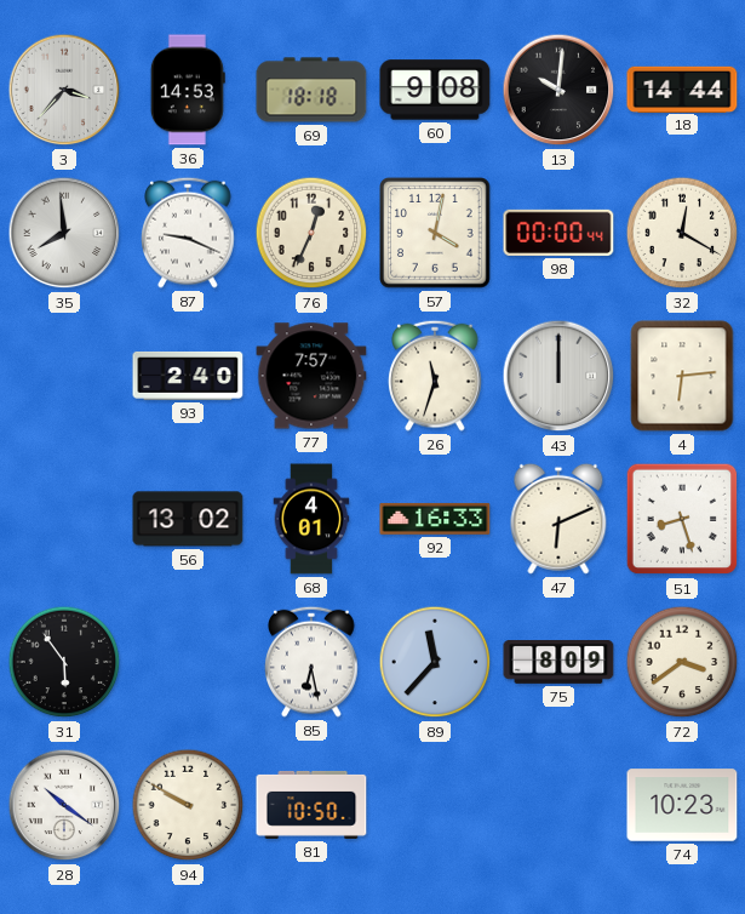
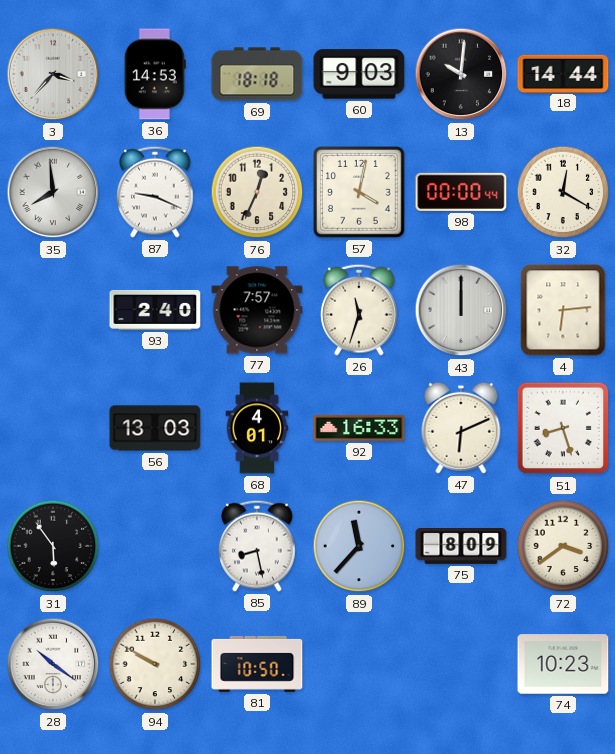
60: 9:08 -> 9:03
56: 13:02 -> 13:03
85: 6:28 -> 8:28
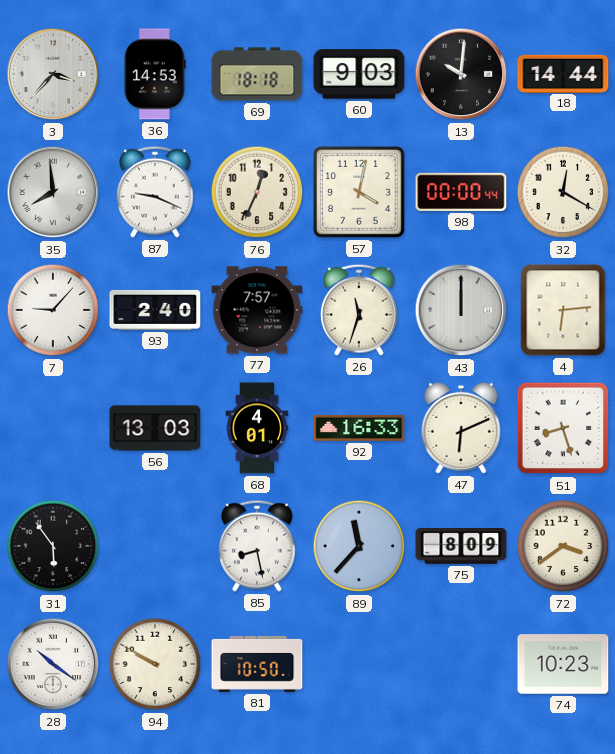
7: none -> 9:07
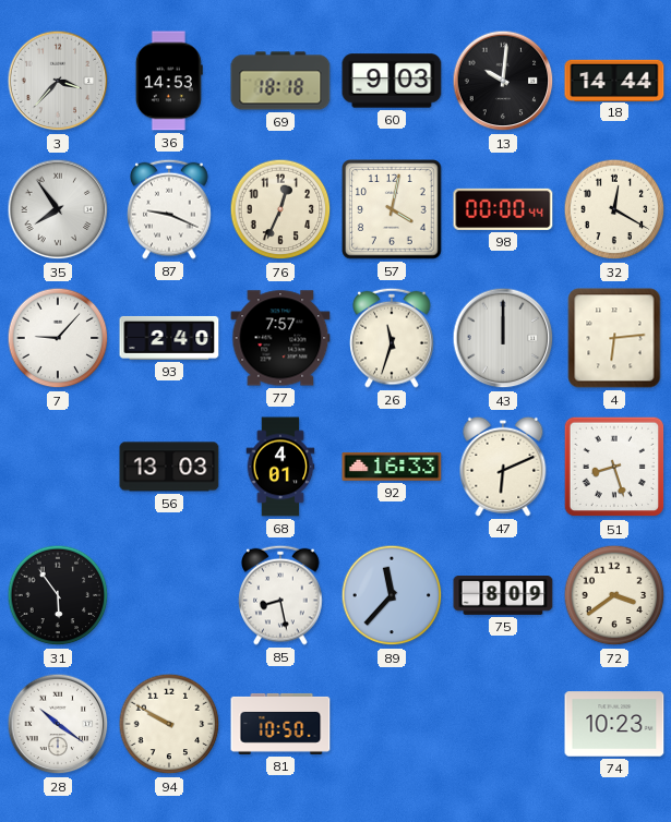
35: 7:59 -> 7:54
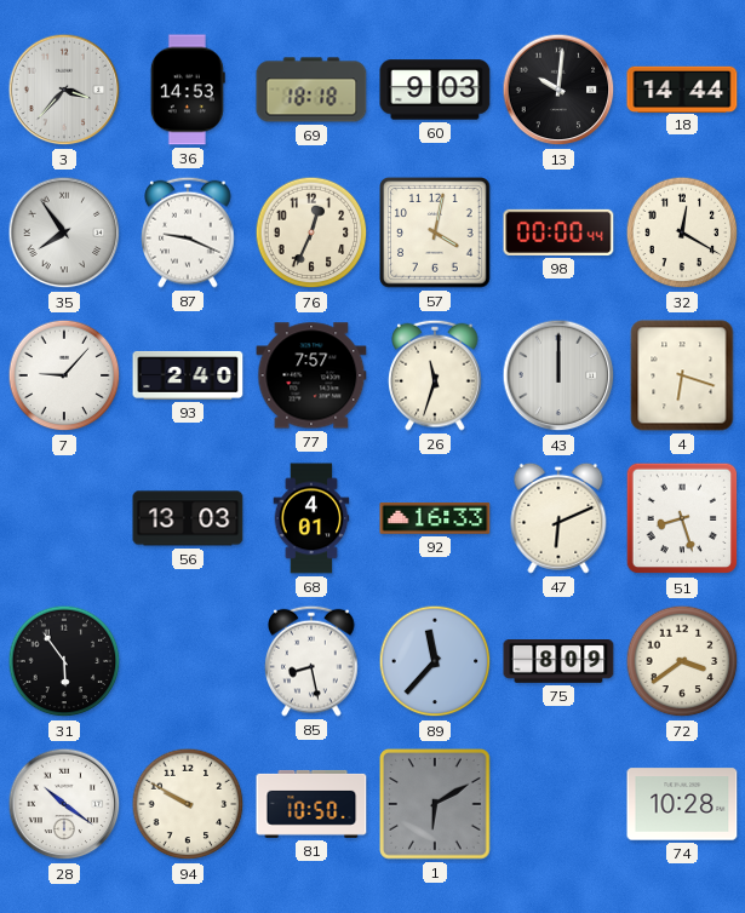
4: 6:14 -> 6:18
1: none -> 6:10
74: 10:23 -> 10:28
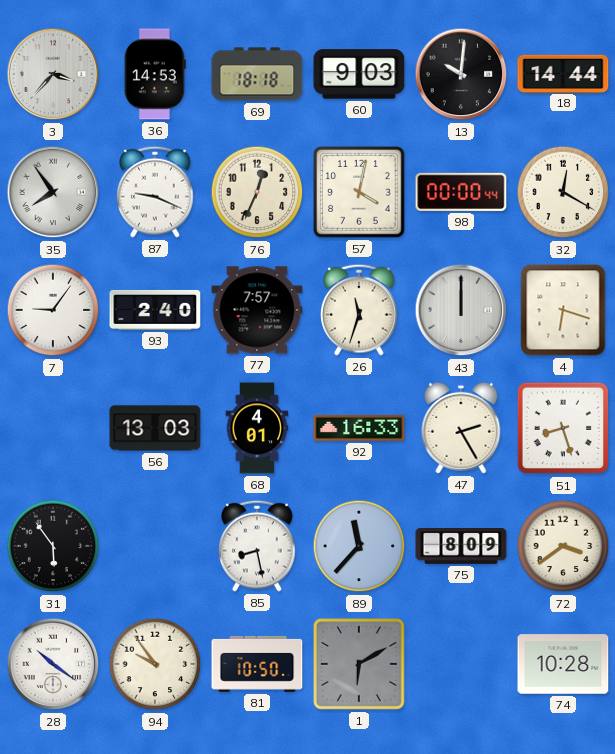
7: 9:07 -> 9:06
47: 6:11 -> 2:25
94: 9:50 -> 9:54
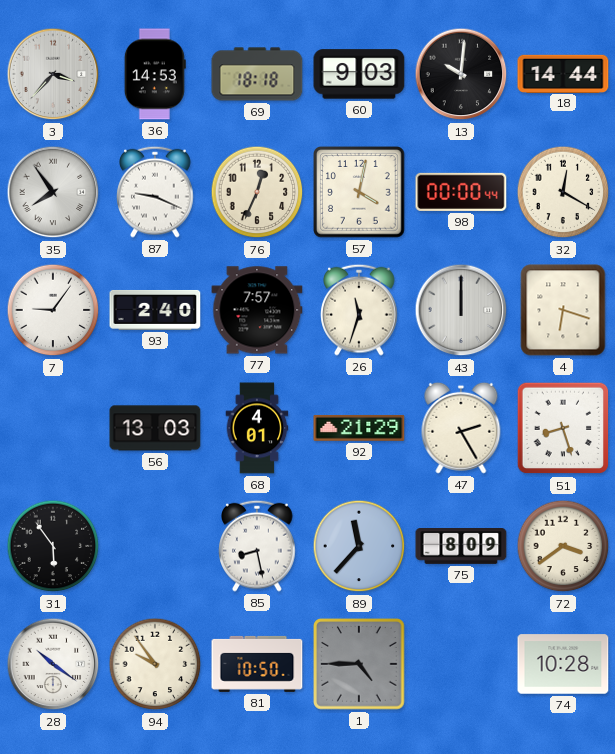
92: 16:33 -> 21:29
1: 6:10 -> 4:45
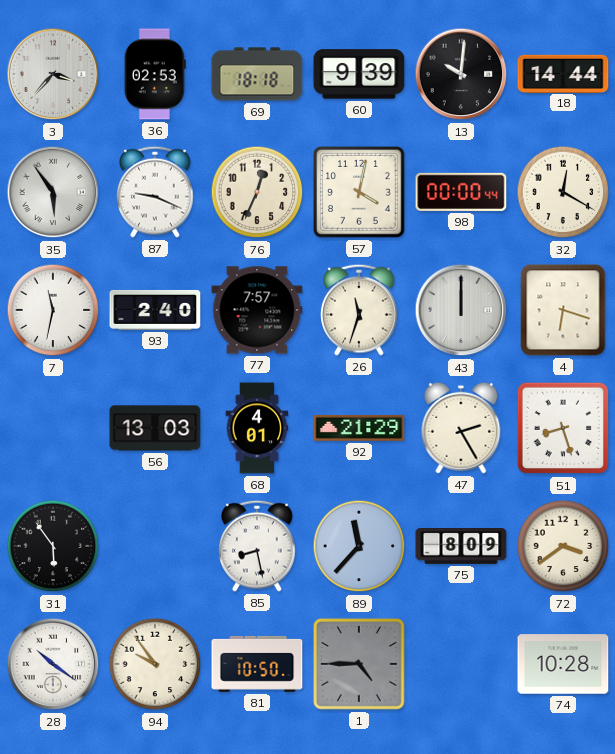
36: 14:53 -> 02:53
60: 9:03 -> 9:39
35: 7:54 -> 5:54
7: 9:06 -> 11:32
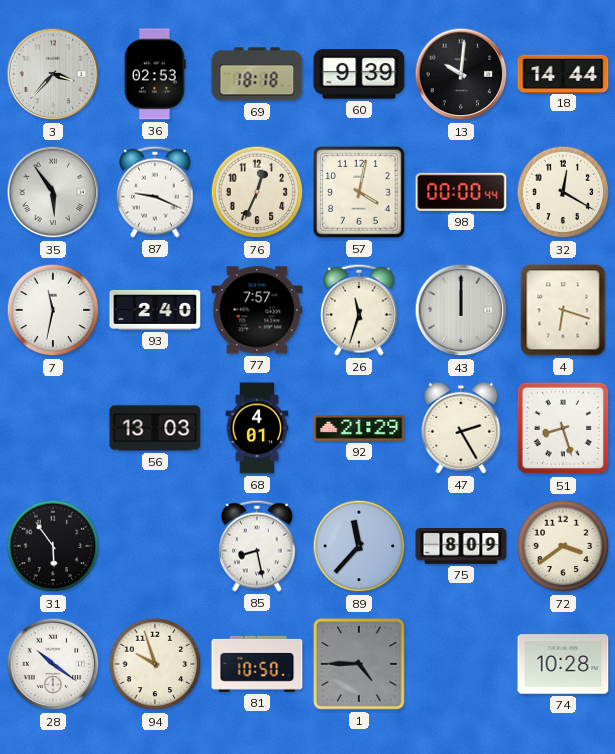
94: 9:54 -> 9:57
